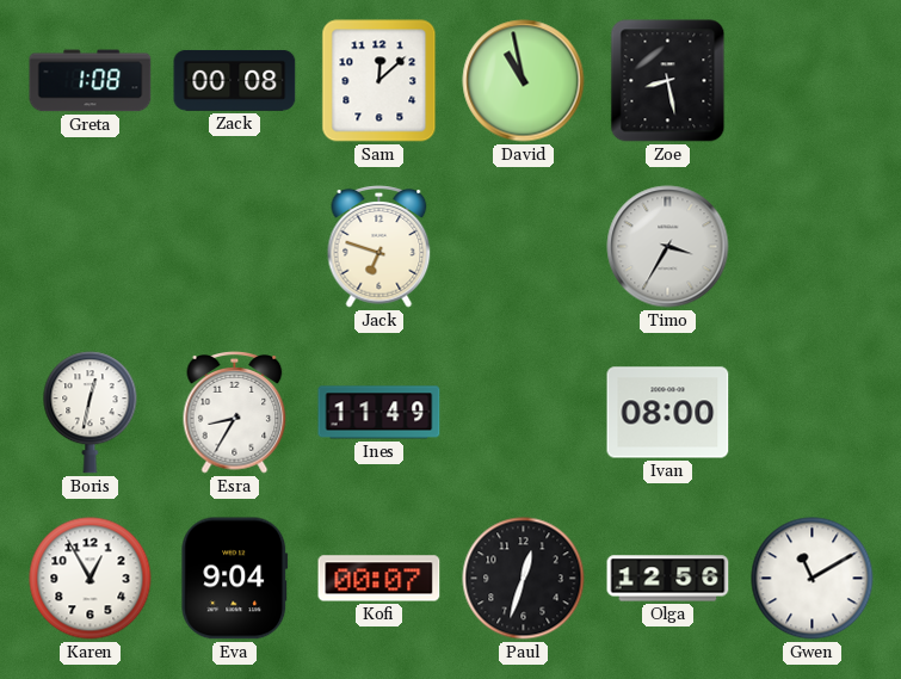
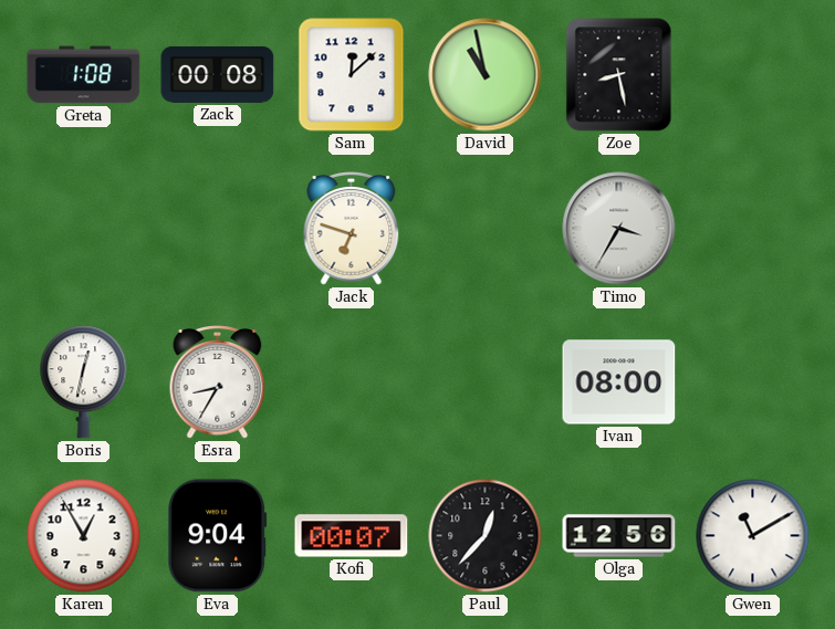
Ines: 11:49 -> none
Paul: 12:33 -> 12:37
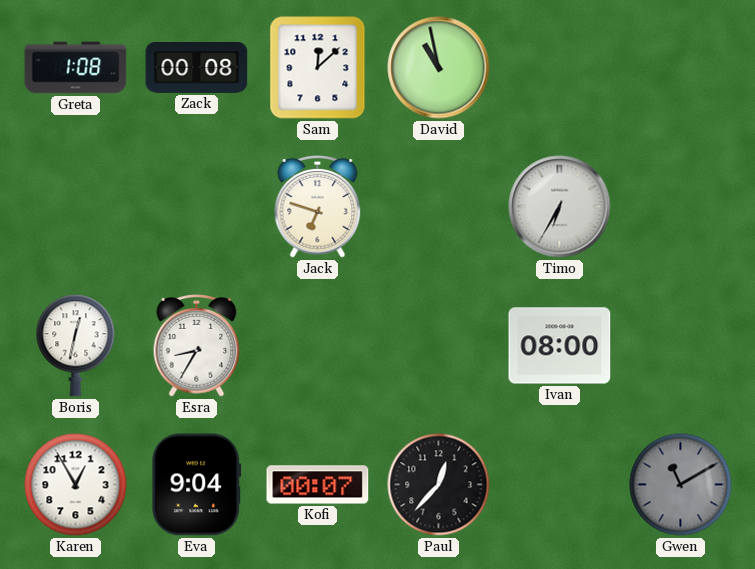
Zoe: 8:28 -> none
Timo: 3:35 -> 6:35
Olga: 12:56 -> none
Gwen dial: white -> grey
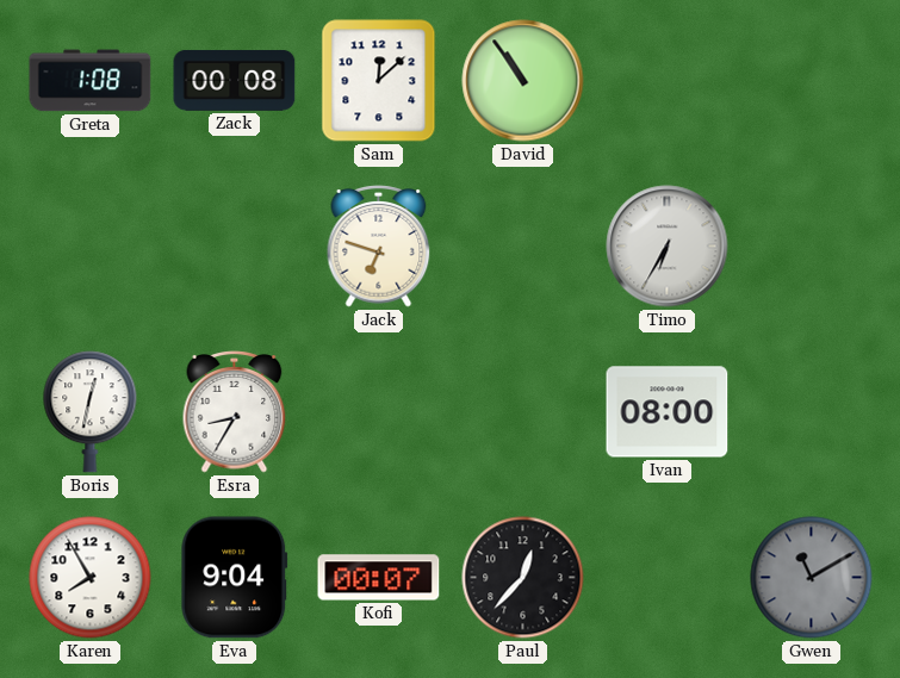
David: 10:58 -> 10:54
Karen: 12:55 -> 7:55
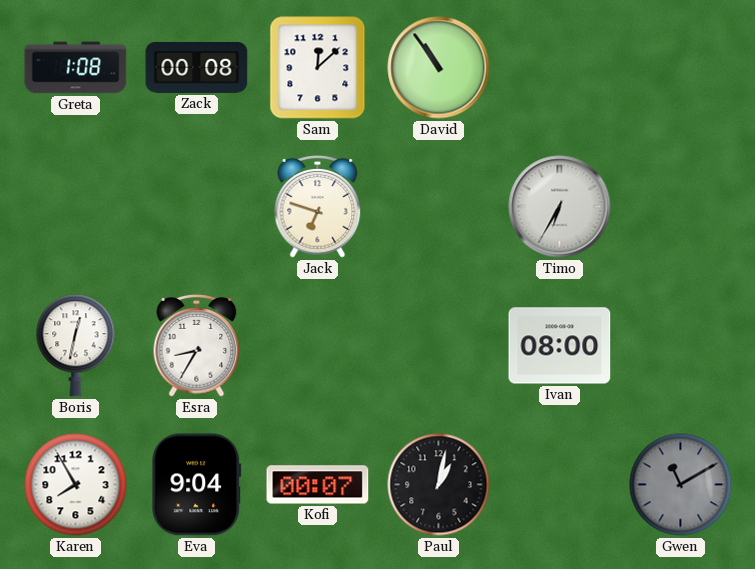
Paul: 12:37 -> 1:02
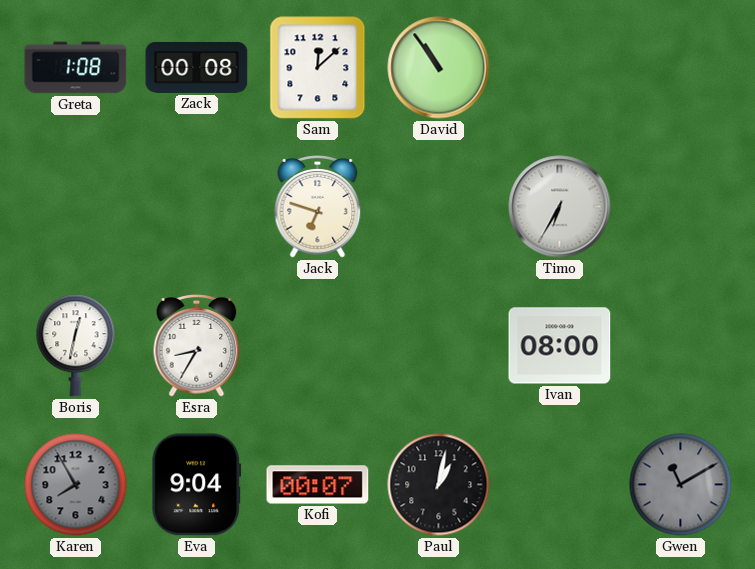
Karen dial: white -> grey
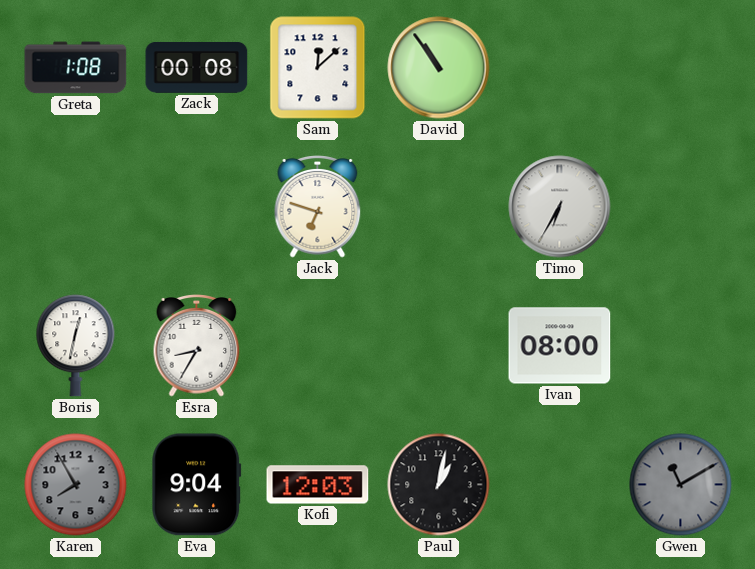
Kofi: 00:07 -> 12:03
